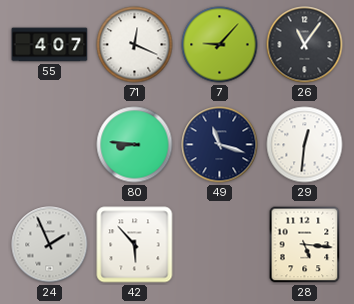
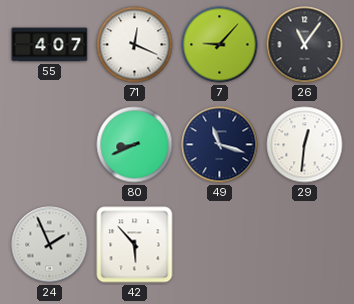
80: 8:46 -> 8:41
28: 5:16 -> none
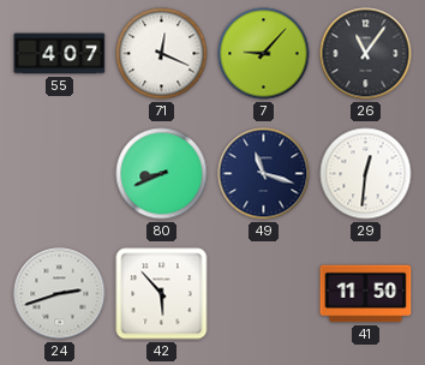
24: 1:56 -> 2:42
41: none -> 11:50
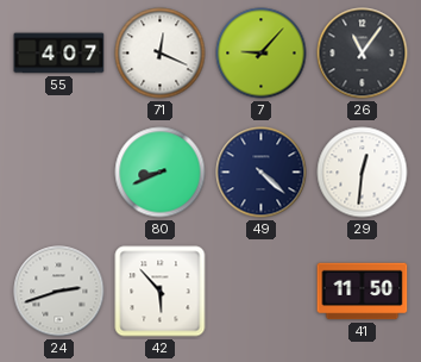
49: 11:18 -> 4:22
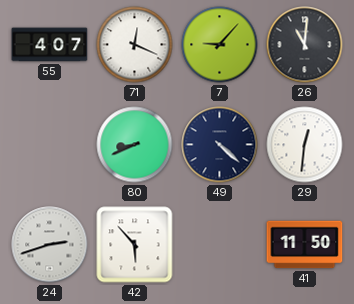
26: 11:06 -> 11:01
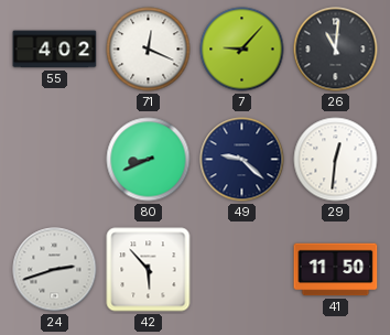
55: 4:07 -> 4:02
49: 4:22 -> 9:22
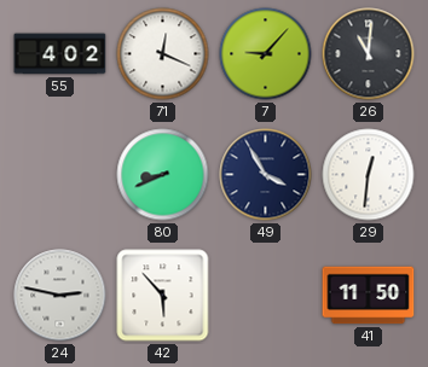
49: 9:22 -> 3:55
24: 2:42 -> 2:47
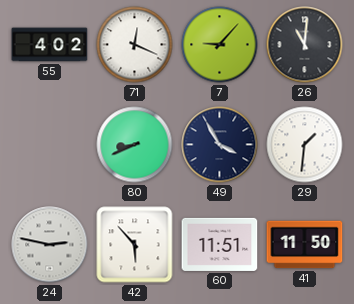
29: 12:31 -> 1:31
60: none -> 11:51
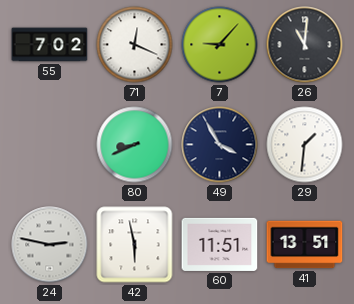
55: 4:02 -> 7:02
42: 5:53 -> 5:58
41: 11:50 -> 13:51
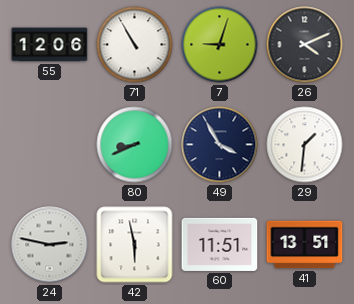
55: 7:02 -> 12:06
71: 12:19 -> 10:55
7: 9:07 -> 9:03
26: 11:01 -> 4:11
